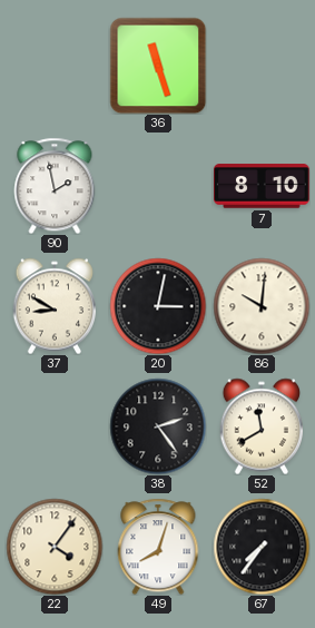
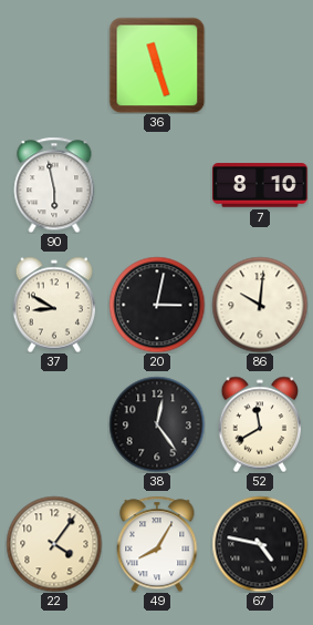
90: 1:58 -> 5:58
38: 2:24 -> 12:24
49: 8:03 -> 8:05
67: 7:36 -> 4:47
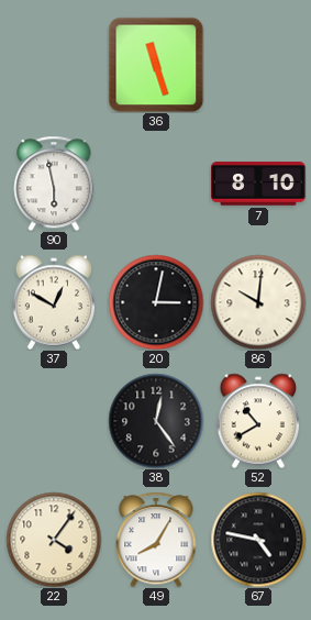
37: 8:50 -> 12:50
52: 11:40 -> 10:40
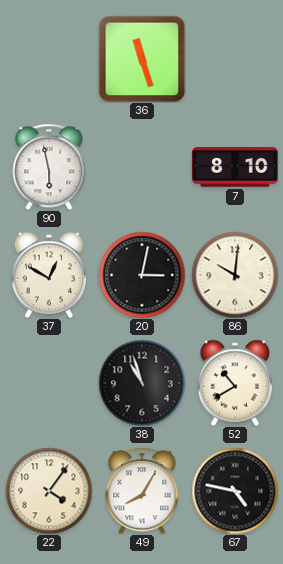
38: 12:24 -> 10:57
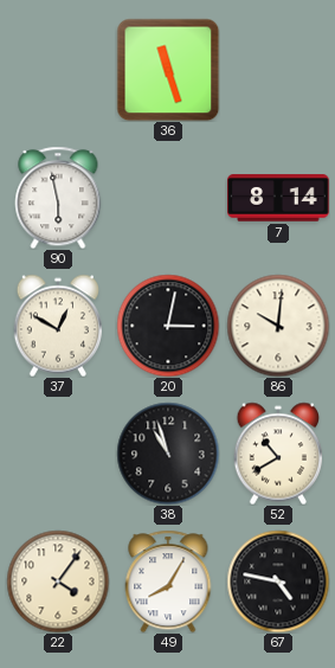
7: 8:10 -> 8:14
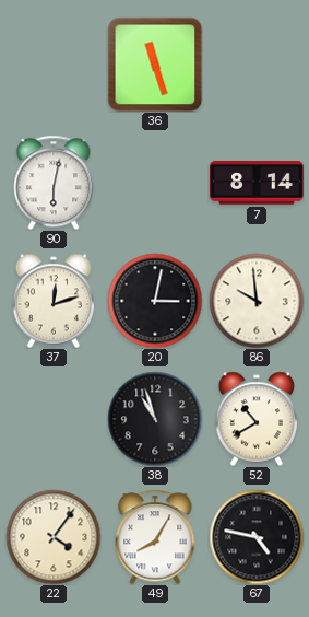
90: 5:58 -> 6:02
37: 12:50 -> 12:12
86: 10:01 -> 9:59
